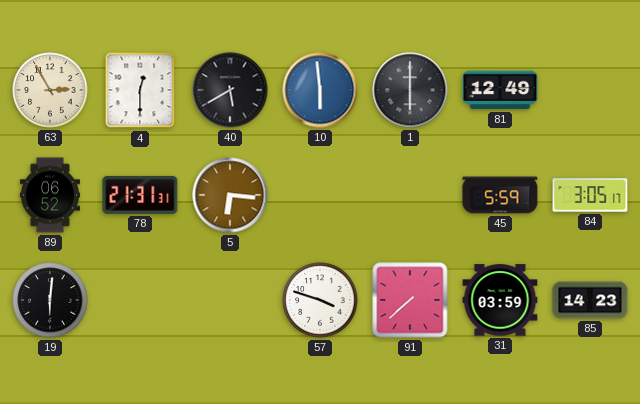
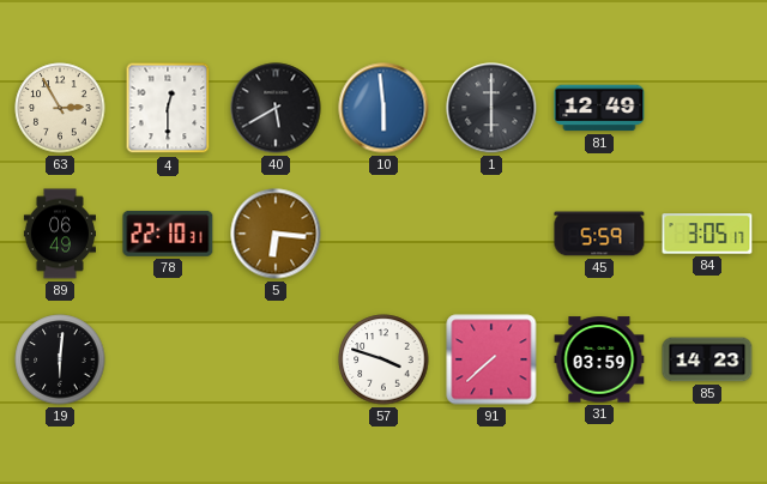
89: 06:52 -> 06:49
78: 21:31 -> 22:10
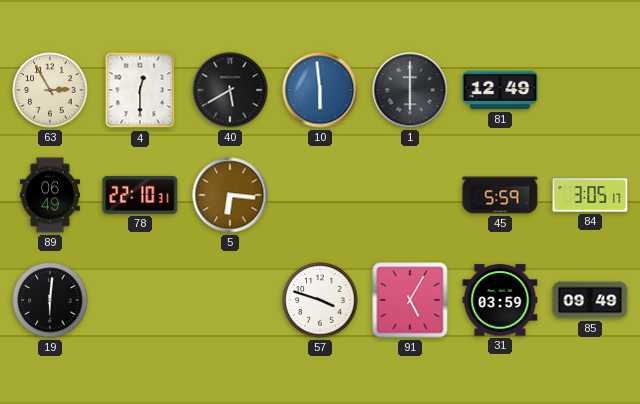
91: 7:38 -> 5:05
85: 14:23 -> 09:49
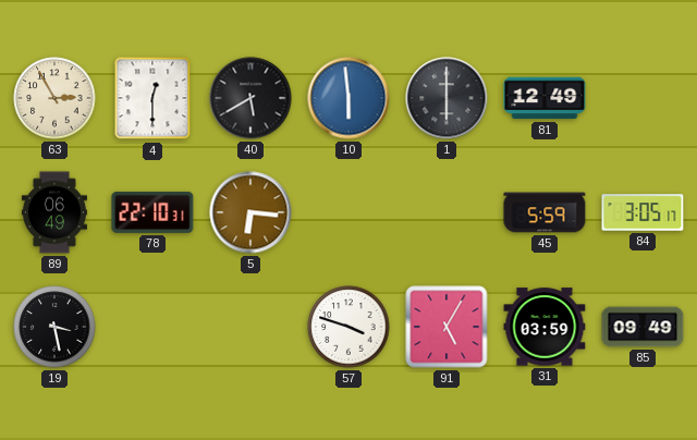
19: 6:01 -> 3:28
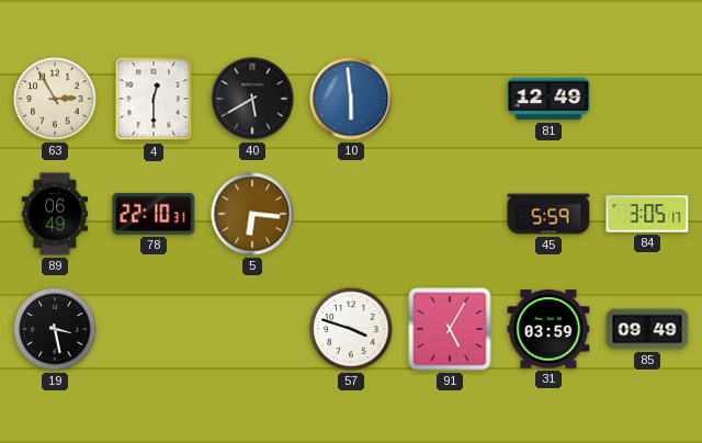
1: 6:00 -> none
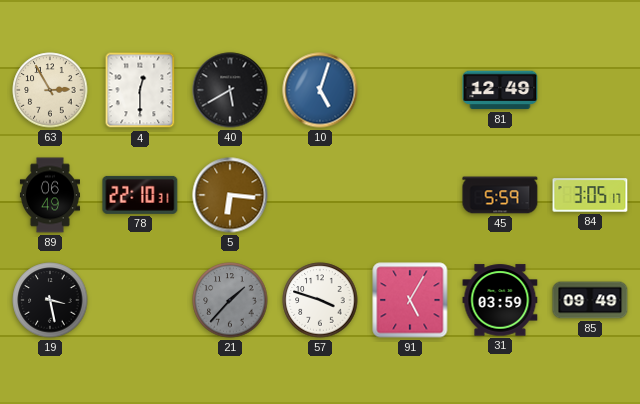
10: 5:59 -> 5:03
21: none -> 1:37
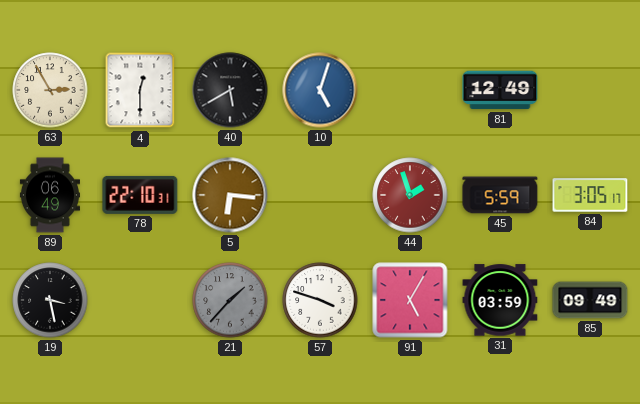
44: none -> 1:57
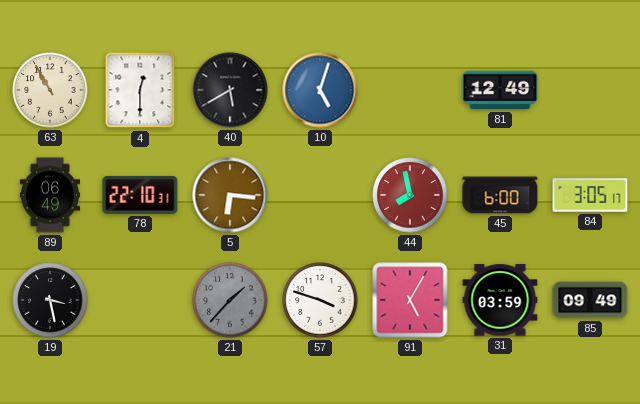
63: 2:55 -> 10:55
44: 1:57 -> 7:58
45: 5:59 -> 6:00
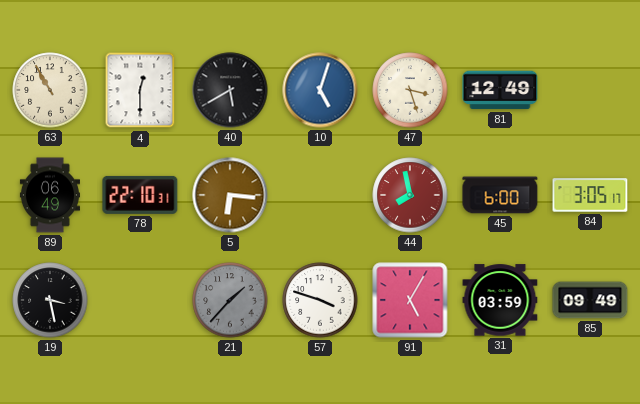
47: none -> 3:27
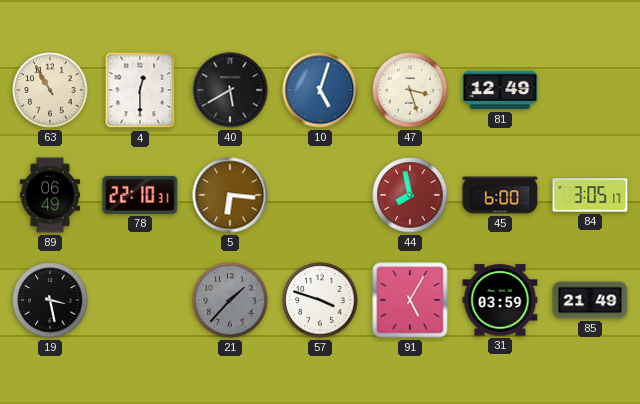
85: 09:49 -> 21:49
